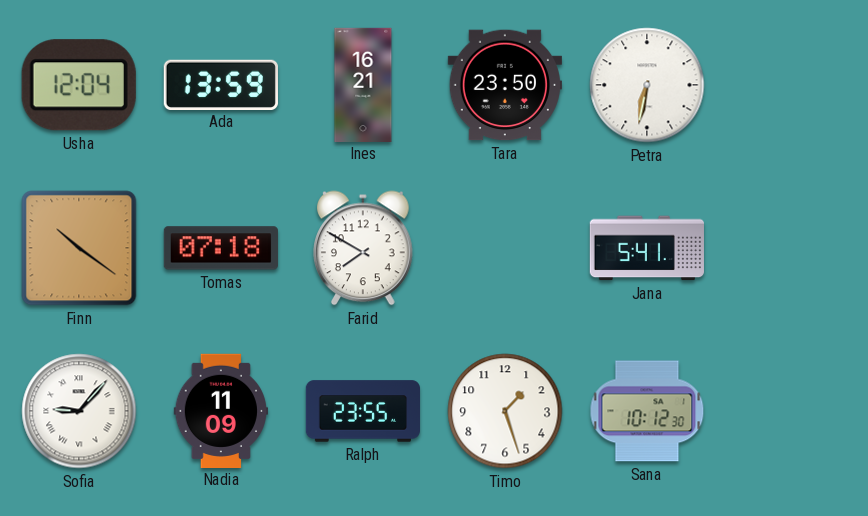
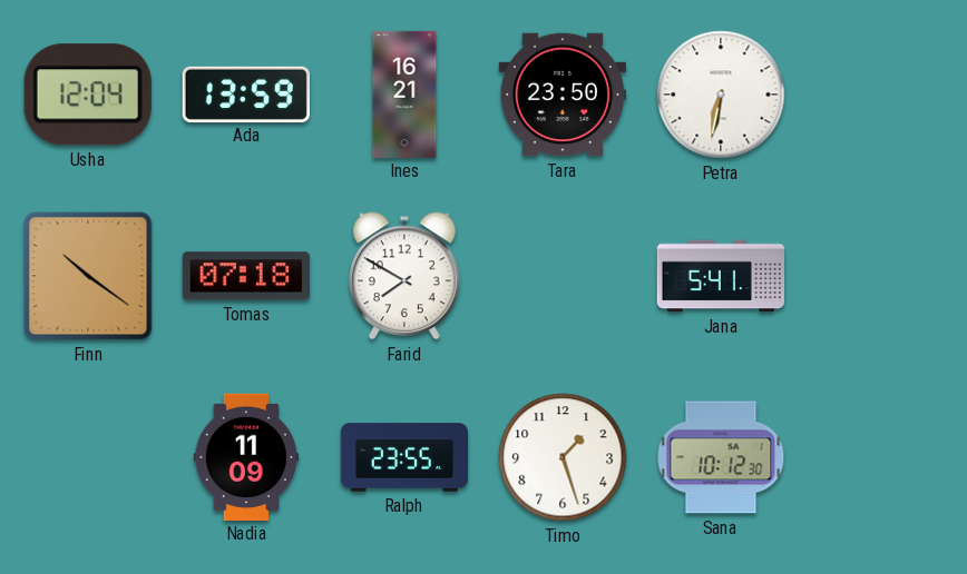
Sofia: 9:07 -> none
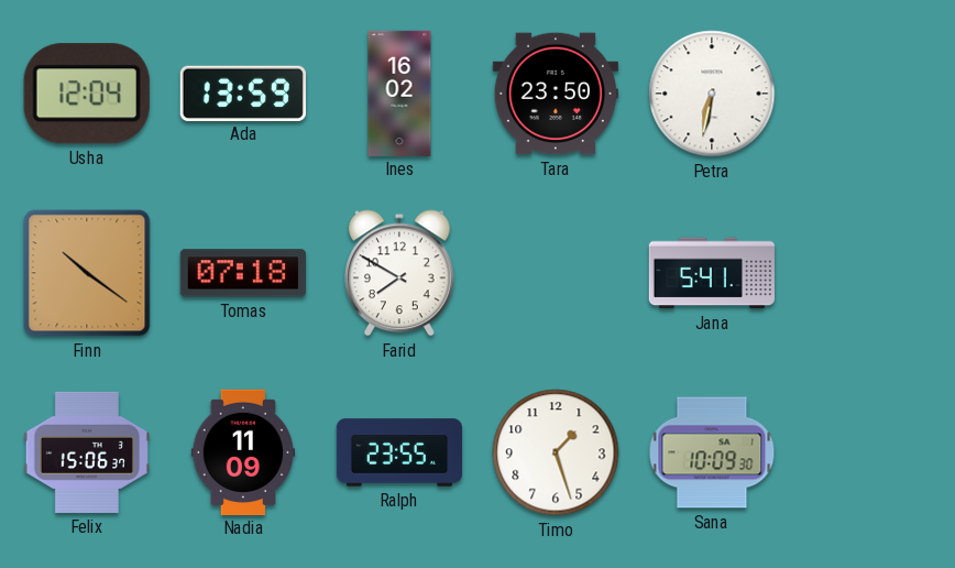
Ines: 16:21 -> 16:02
Felix: none -> 15:06
Sana: 10:12 -> 10:09
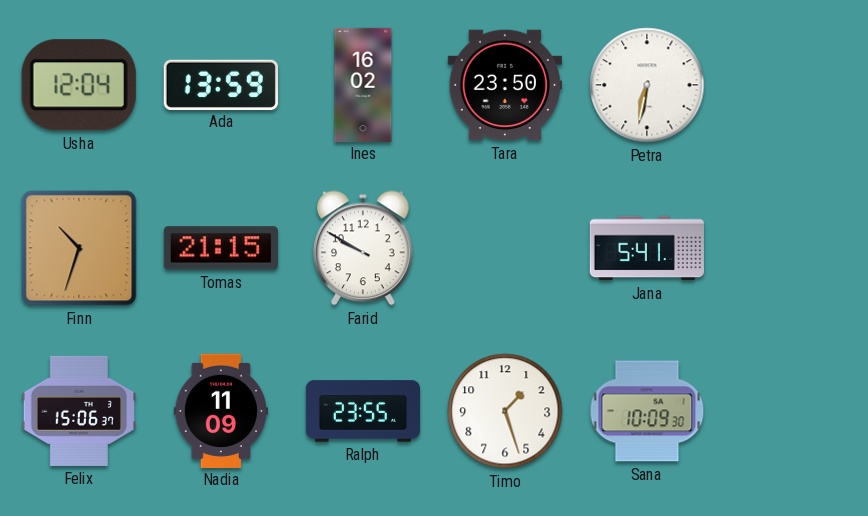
Finn: 10:21 -> 10:33
Tomas: 07:18 -> 21:15
Farid: 7:50 -> 9:50
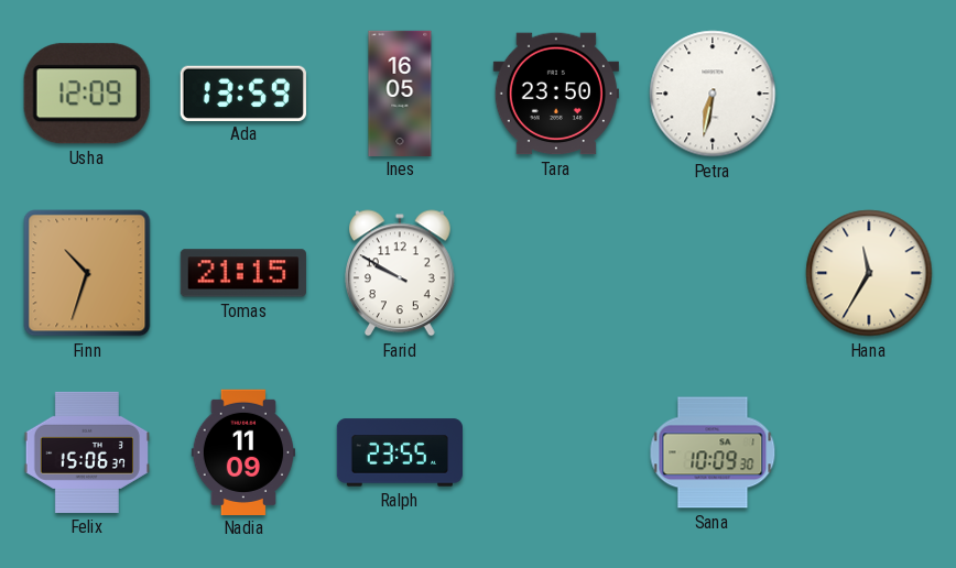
Usha: 12:04 -> 12:09
Ines: 16:02 -> 16:05
Jana: 5:41 -> none
Hana: none -> 11:35
Timo: 1:27 -> none
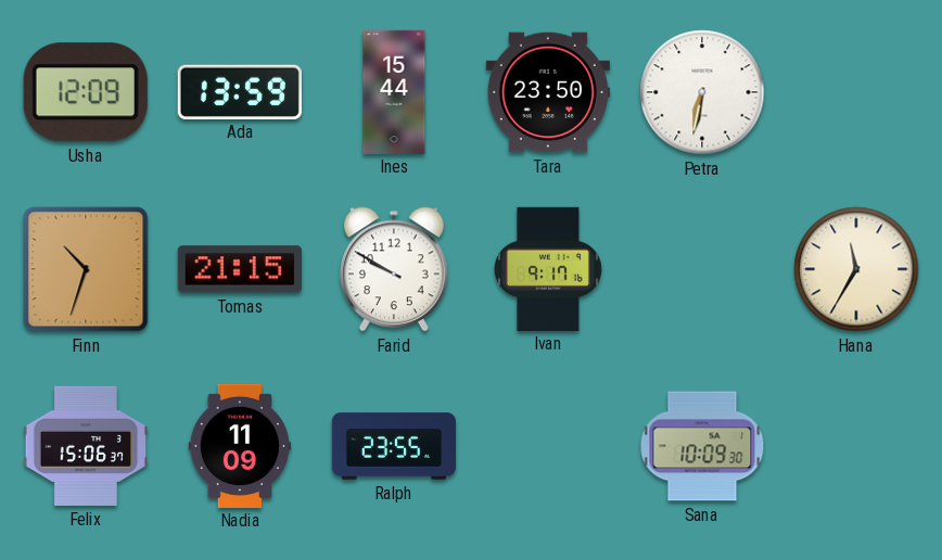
Ines: 16:05 -> 15:44
Ivan: none -> 9:17
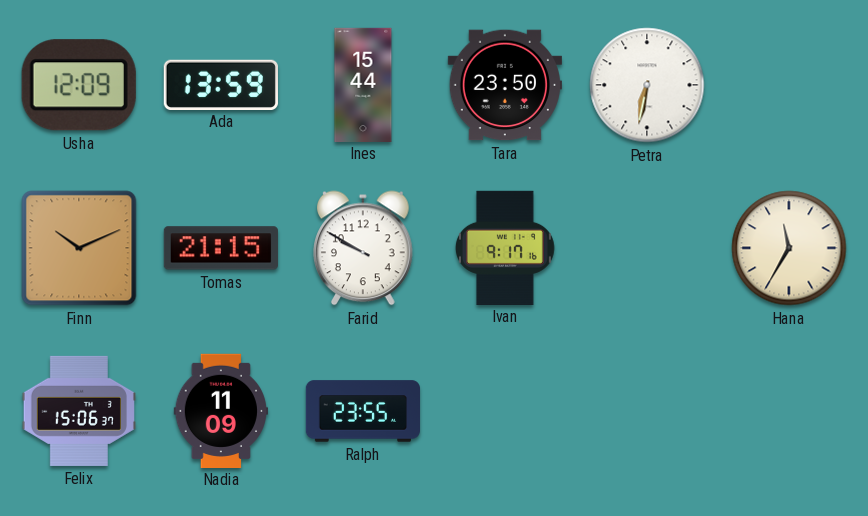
Finn: 10:33 -> 10:11
Sana: 10:09 -> none
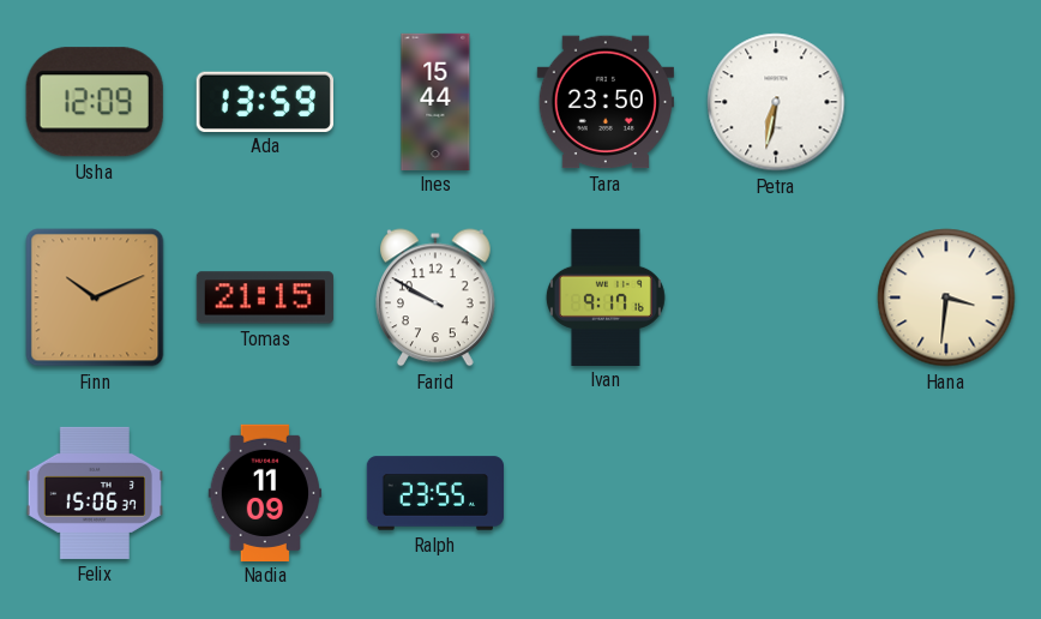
Hana: 11:35 -> 3:31
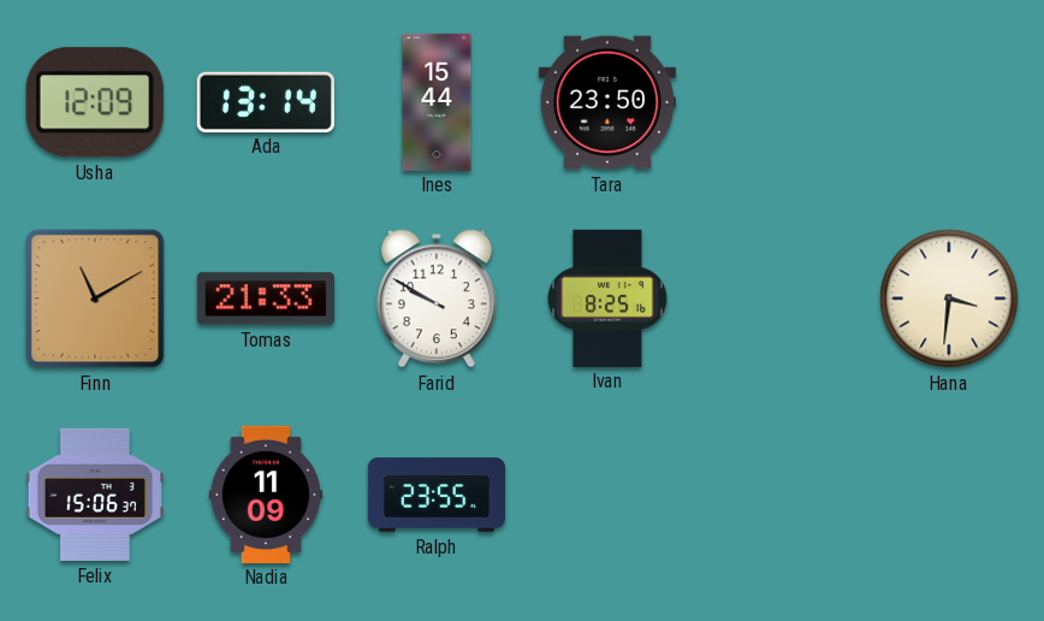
Ada: 13:59 -> 13:14
Petra: 6:32 -> none
Finn: 10:11 -> 11:10
Tomas: 21:15 -> 21:33
Ivan: 9:17 -> 8:25
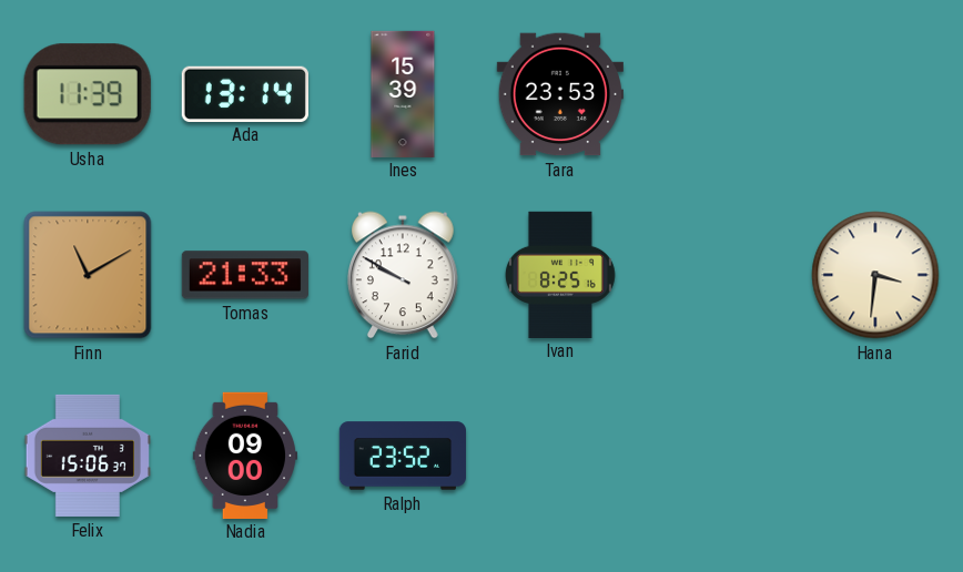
Usha: 12:09 -> 11:39
Ines: 15:44 -> 15:39
Tara: 23:50 -> 23:53
Nadia: 11:09 -> 09:00
Ralph: 23:55 -> 23:52
